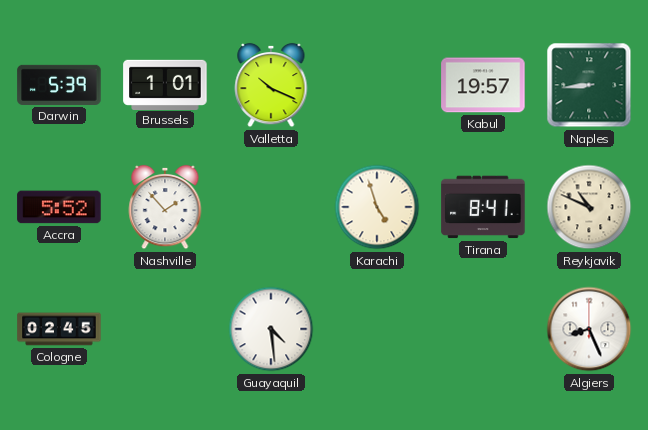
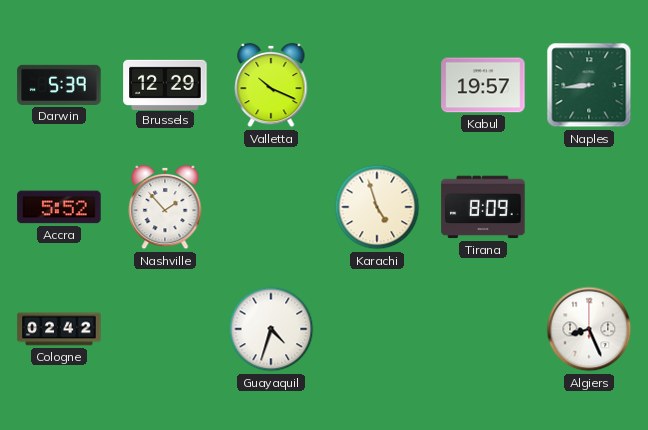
Brussels: 1:01 -> 12:29
Tirana: 8:41 -> 8:09
Reykjavik: 10:49 -> none
Cologne: 02:45 -> 02:42
Guayaquil: 4:29 -> 4:33
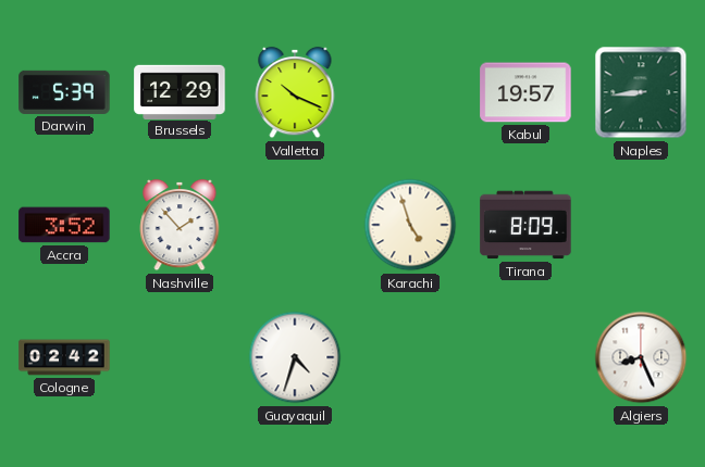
Accra: 5:52 -> 3:52
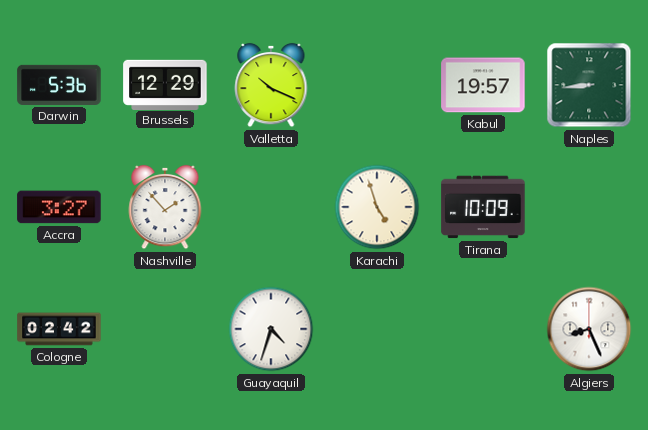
Darwin: 5:39 -> 5:36
Accra: 3:52 -> 3:27
Tirana: 8:09 -> 10:09
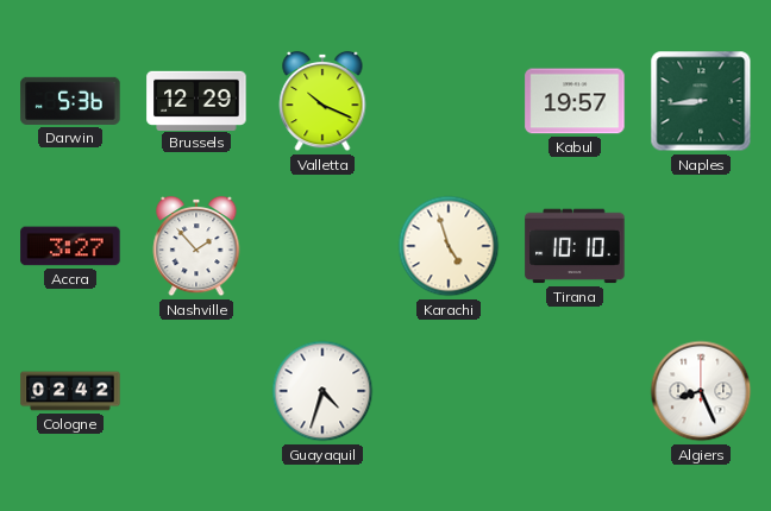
Tirana: 10:09 -> 10:10
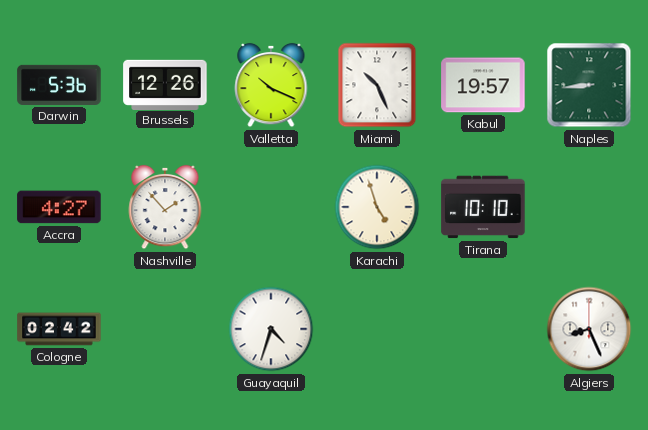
Brussels: 12:29 -> 12:26
Miami: none -> 10:26
Accra: 3:27 -> 4:27
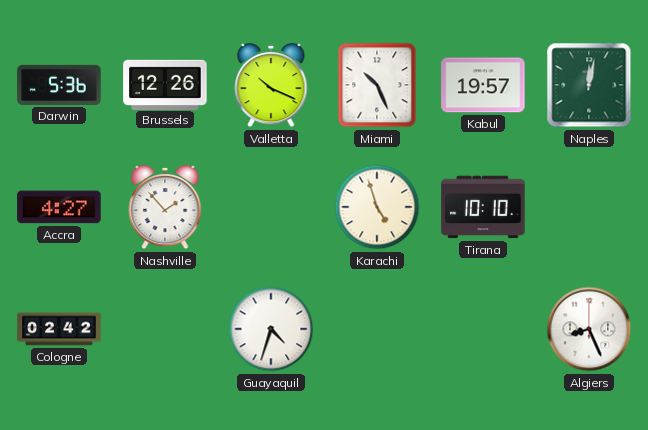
Naples: 8:44 -> 12:02
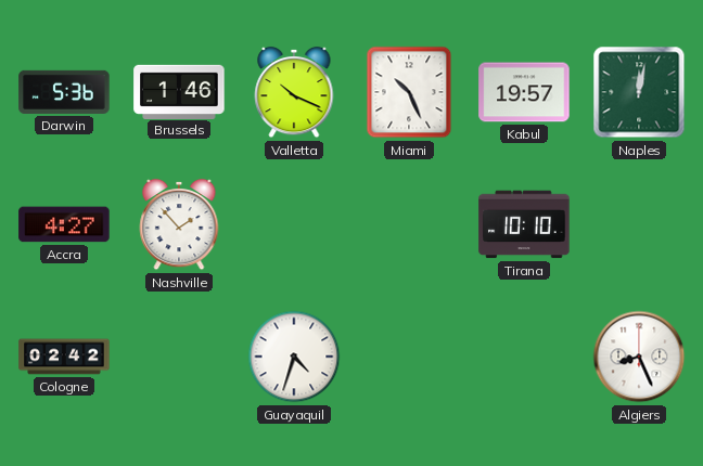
Brussels: 12:26 -> 1:46
Karachi: 4:57 -> none
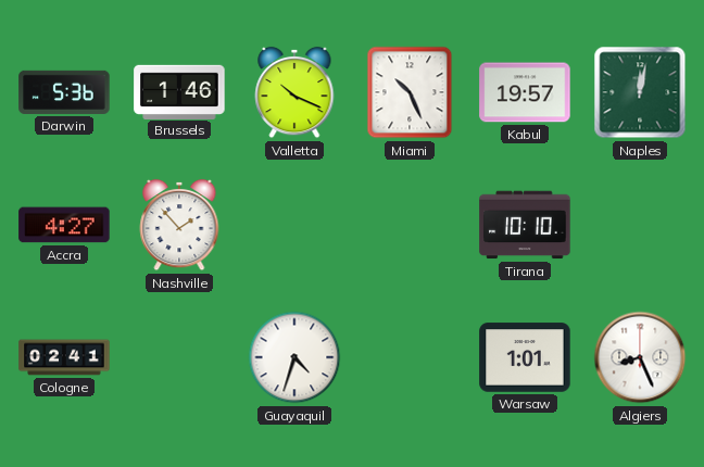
Cologne: 02:42 -> 02:41
Warsaw: none -> 1:01
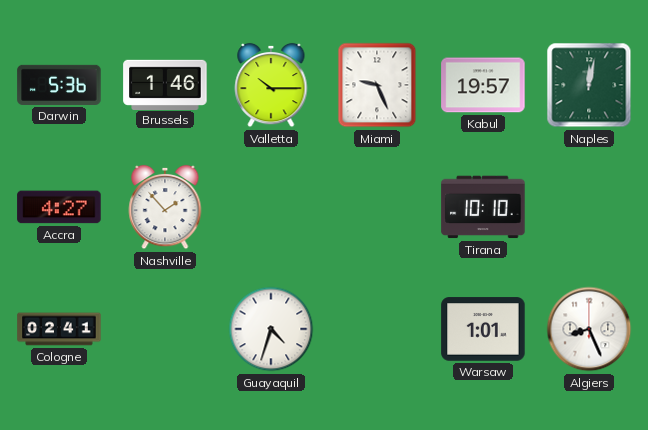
Valletta: 10:19 -> 10:15
Miami: 10:26 -> 9:26
